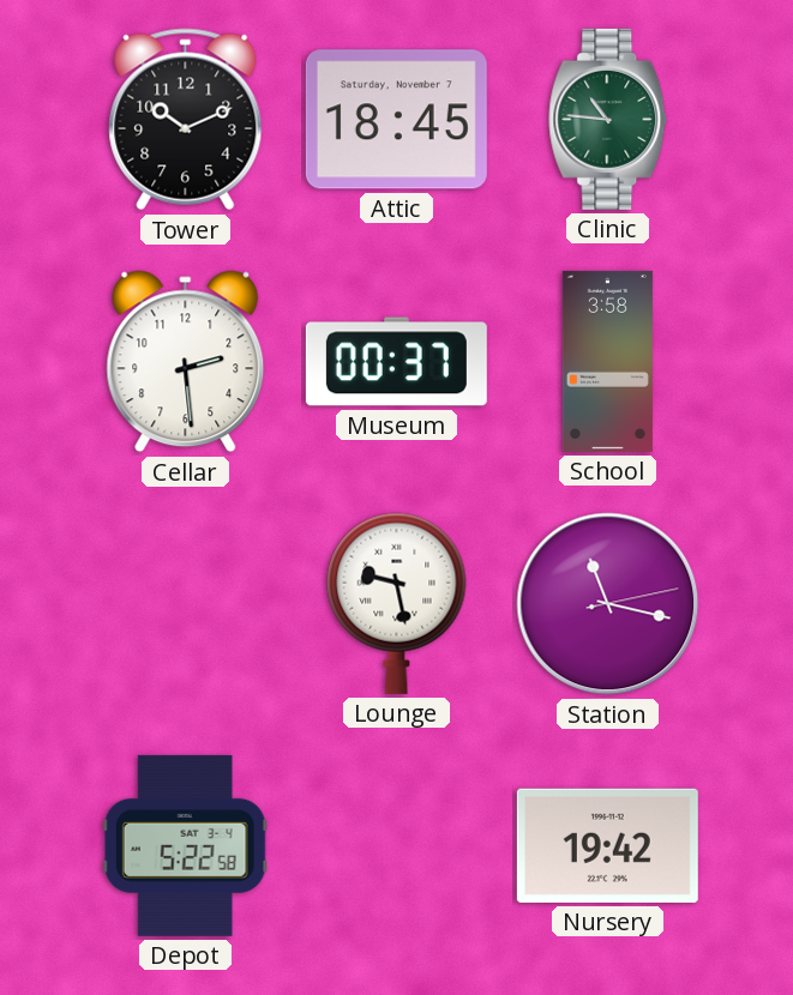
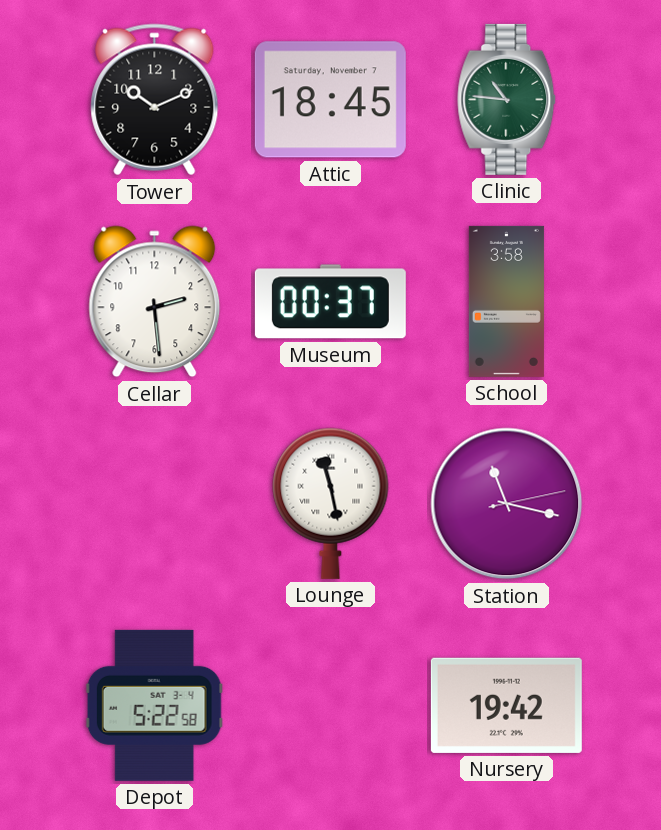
Lounge: 9:28 -> 11:28
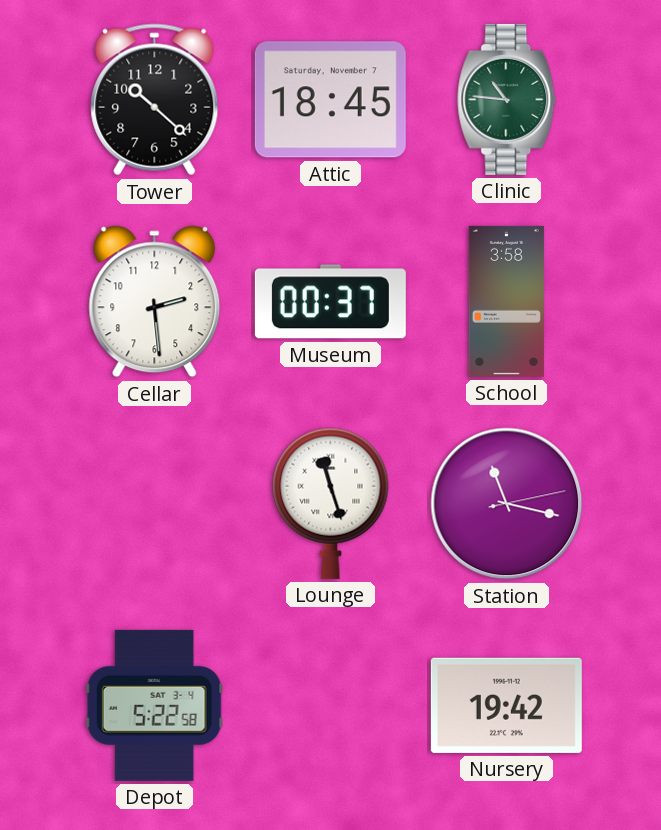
Tower: 10:11 -> 10:22
Lounge: 11:28 -> 11:27
